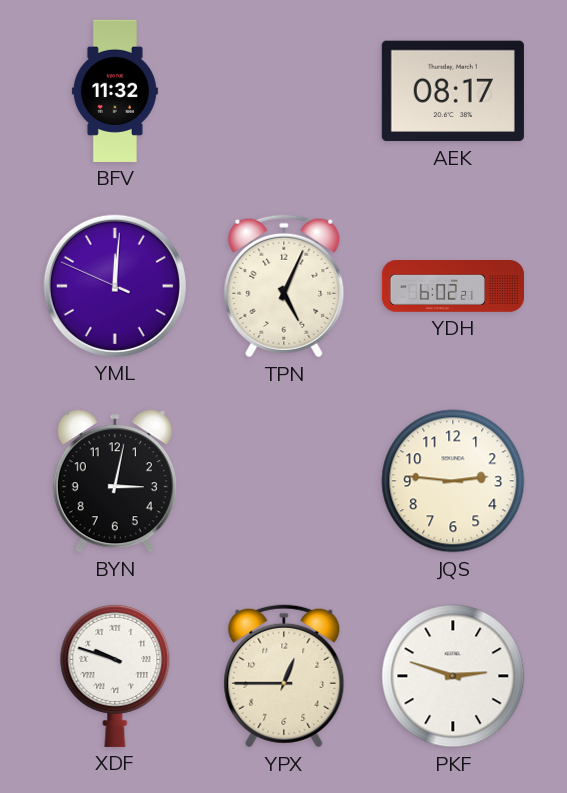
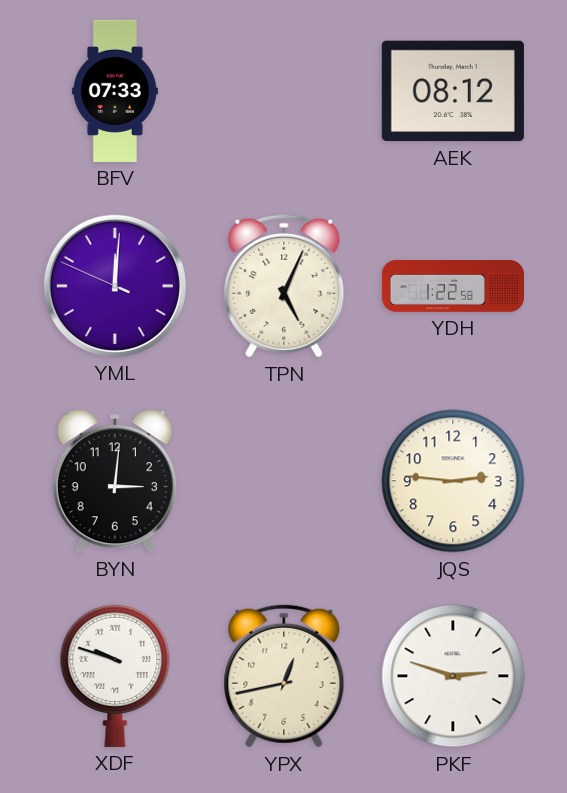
BFV: 11:32 -> 07:33
AEK: 08:17 -> 08:12
YDH: 6:02 -> 1:22
BYN: 3:02 -> 3:01
YPX: 12:45 -> 12:43
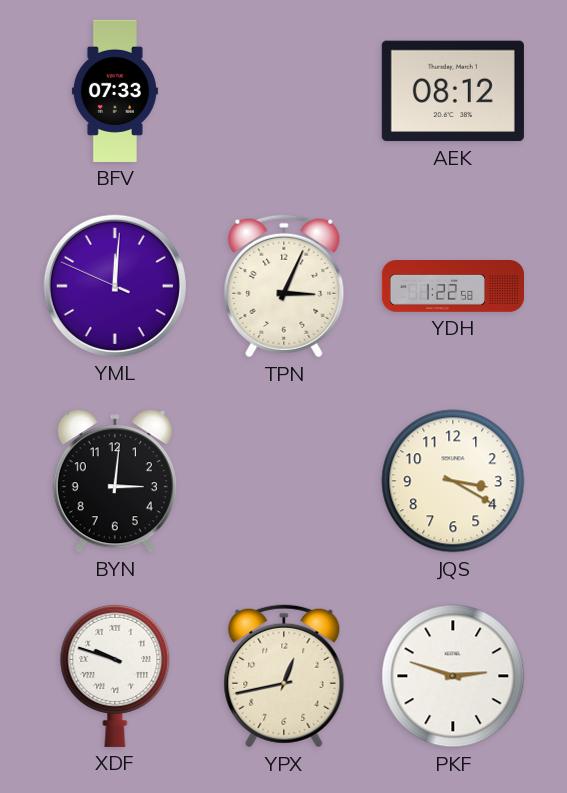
TPN: 5:04 -> 3:04
JQS: 2:46 -> 3:20
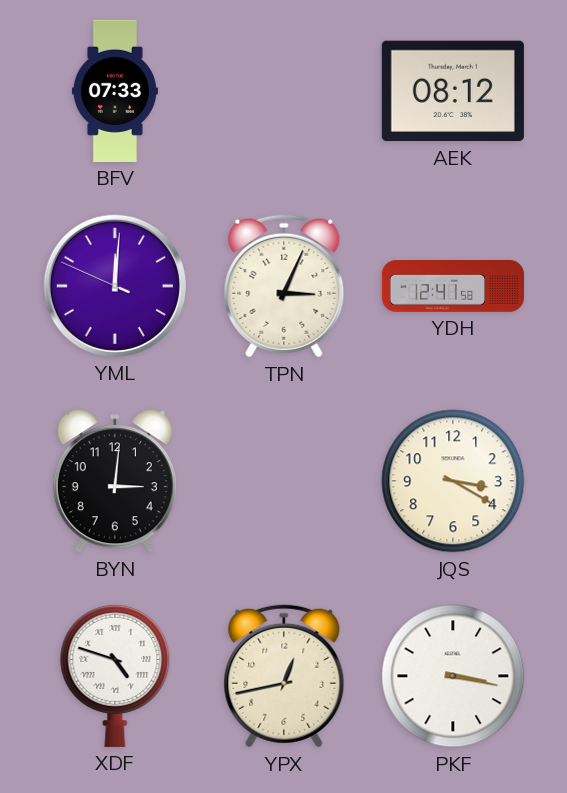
YDH: 1:22 -> 12:41
XDF: 9:48 -> 4:48
PKF: 2:48 -> 3:17
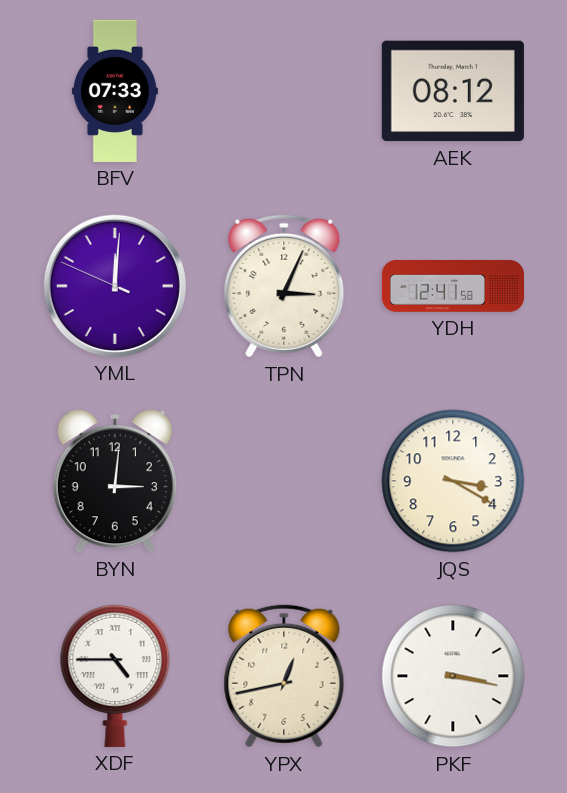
XDF: 4:48 -> 4:45
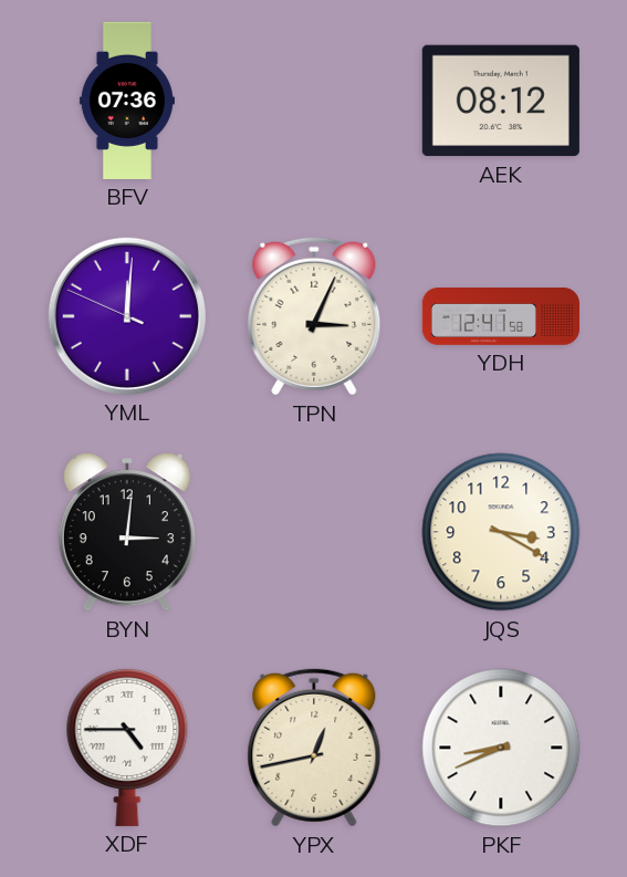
BFV: 07:33 -> 07:36
PKF: 3:17 -> 8:41
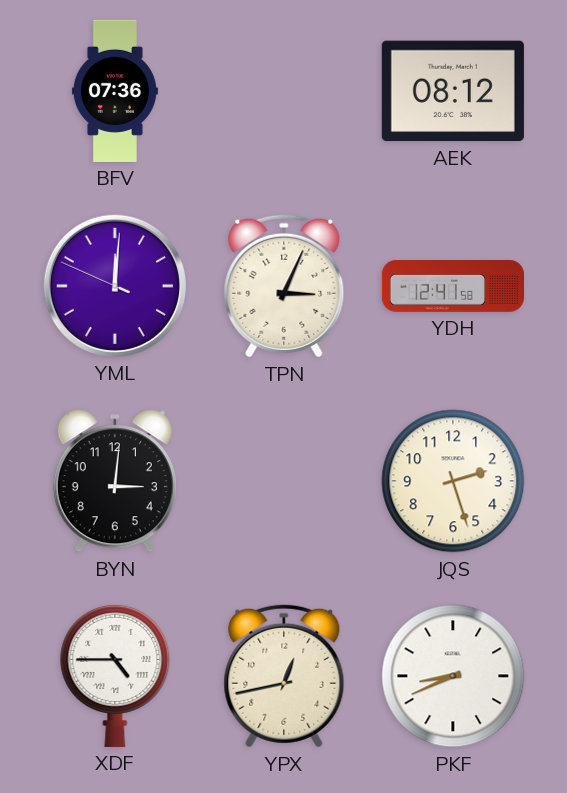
JQS: 3:20 -> 2:27
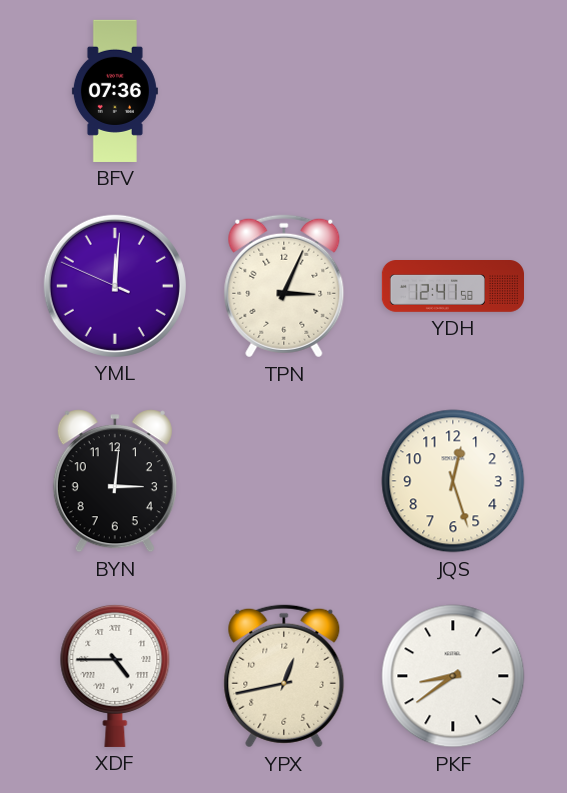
AEK: 08:12 -> none
JQS: 2:27 -> 12:27
PKF: 8:41 -> 8:39
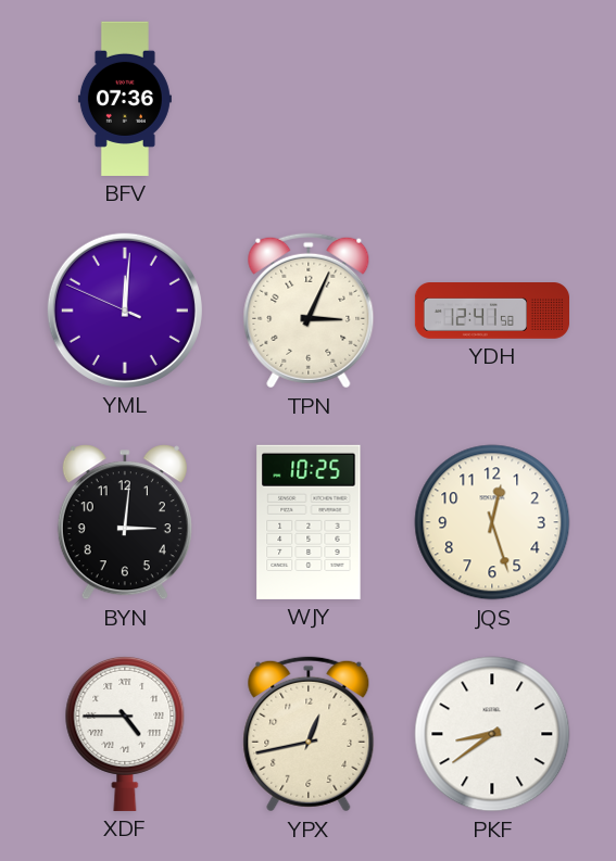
WJY: none -> 10:25
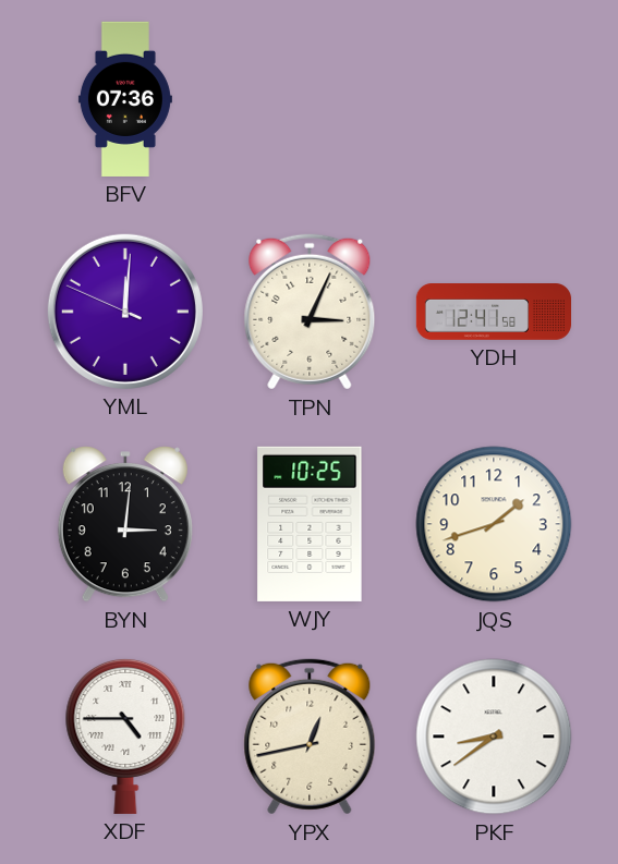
JQS: 12:27 -> 1:42
